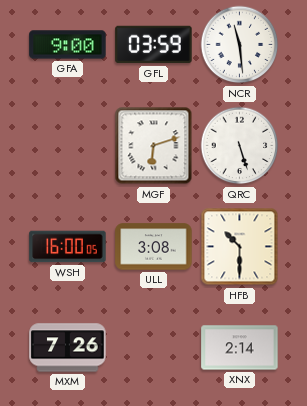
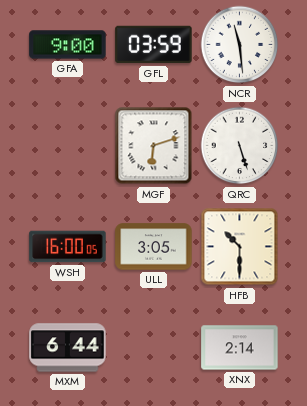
ULL: 3:08 -> 3:05
MXM: 7:26 -> 6:44
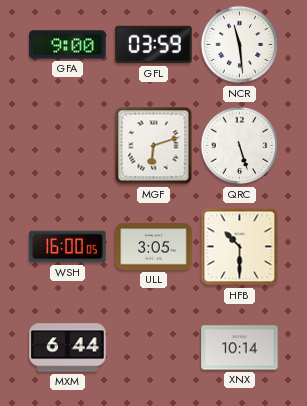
XNX: 2:14 -> 10:14
